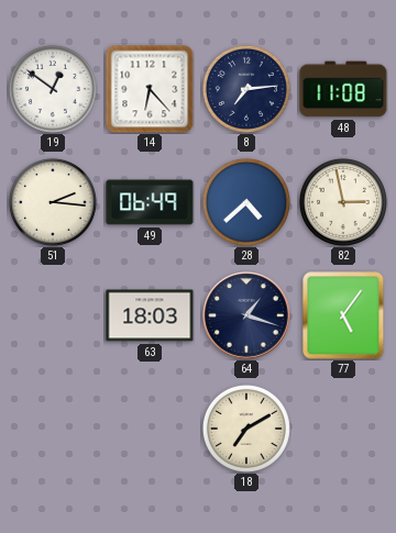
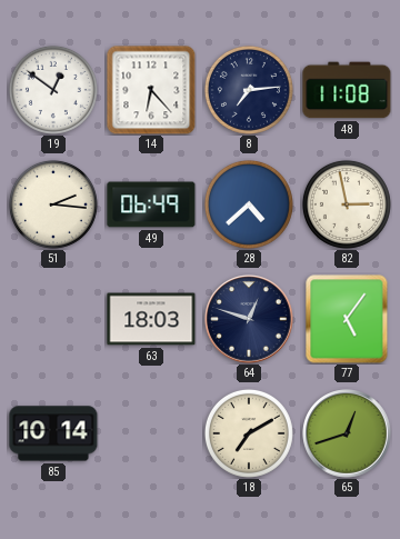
64: 1:18 -> 12:48
85: none -> 10:14
65: none -> 12:42
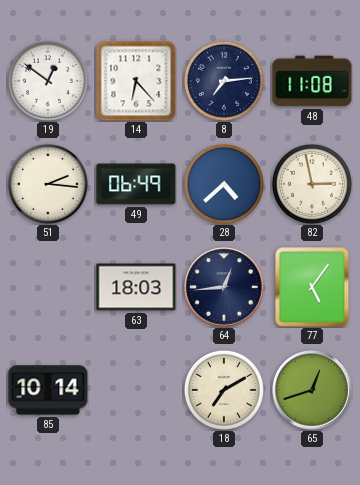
64: 12:48 -> 12:44
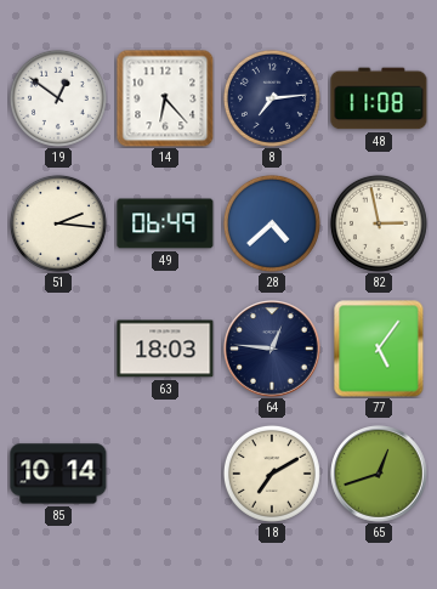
64: 12:44 -> 12:46
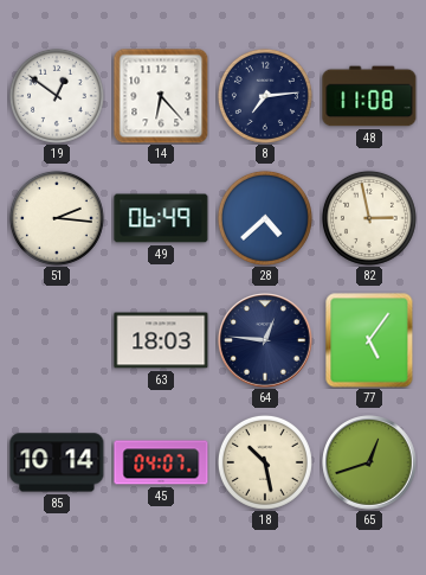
45: none -> 04:07
18: 7:10 -> 10:28
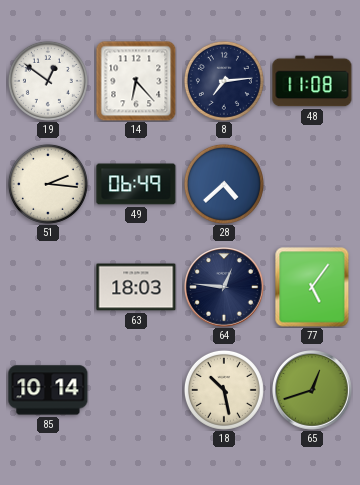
82: 2:58 -> none
45: 04:07 -> none
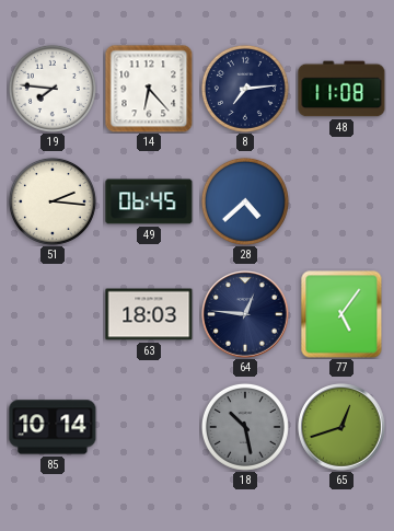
19: 12:51 -> 7:46
49: 06:49 -> 06:45
18 dial: cream -> grey
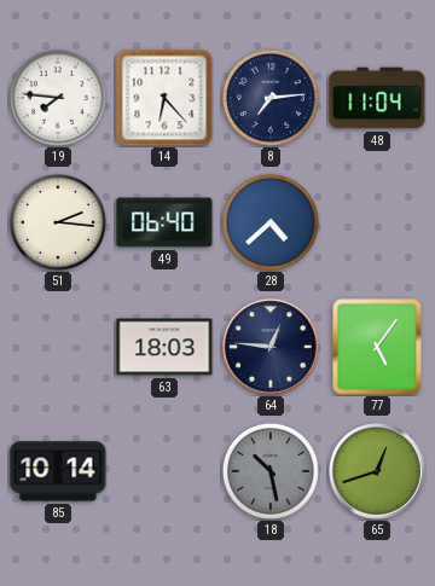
48: 11:08 -> 11:04
49: 06:45 -> 06:40
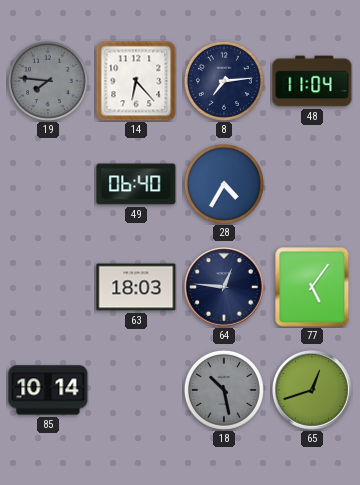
19 dial: white -> grey
51: 2:16 -> none
28: 4:38 -> 4:35
